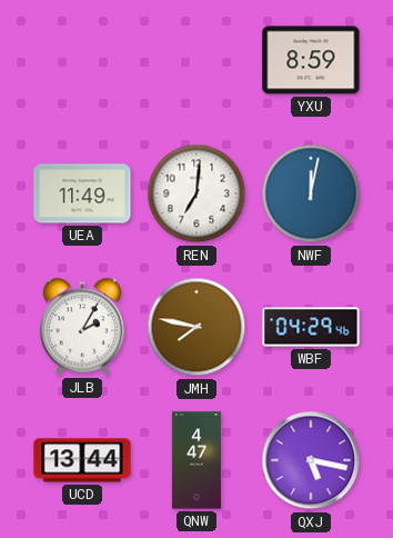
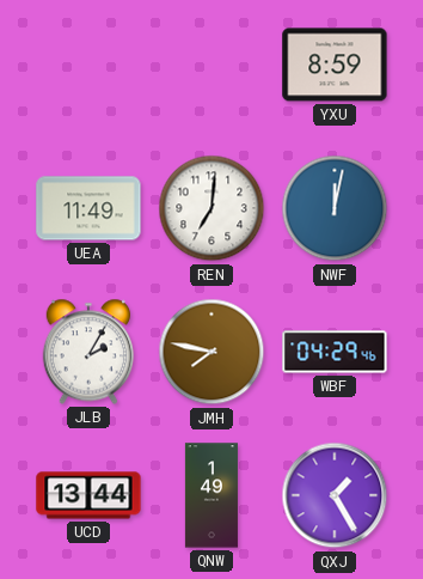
QNW: 4:47 -> 1:49
QXJ: 5:17 -> 1:25
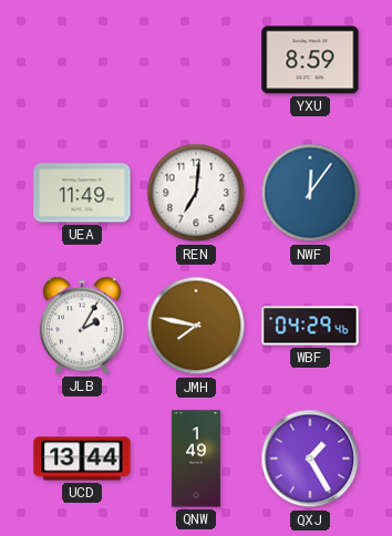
NWF: 12:02 -> 12:06
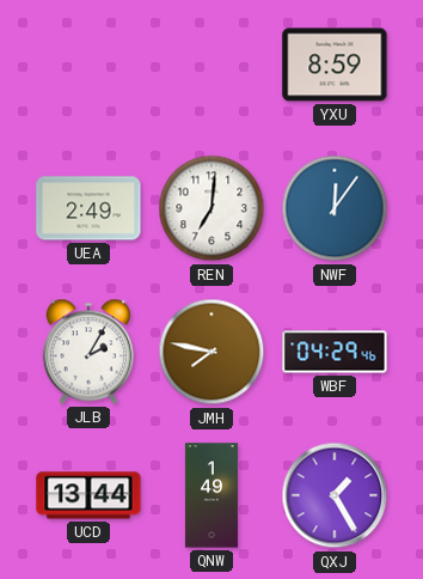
UEA: 11:49 -> 2:49
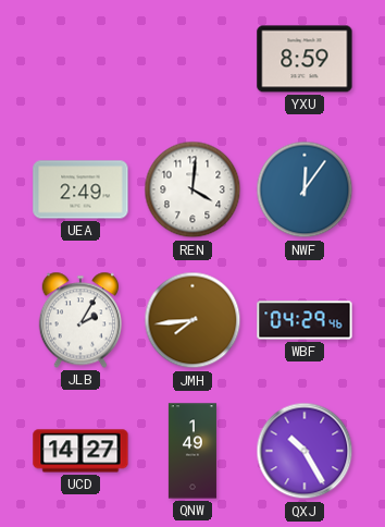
REN: 7:01 -> 4:01
JMH: 7:47 -> 7:44
UCD: 13:44 -> 14:27
QXJ: 1:25 -> 10:25
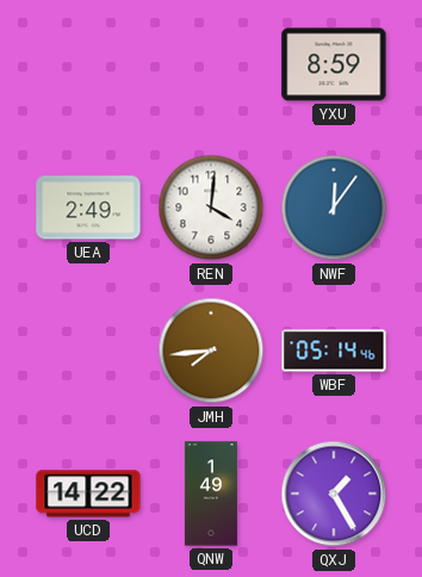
JLB: 2:05 -> none
WBF: 04:29 -> 05:14
UCD: 14:27 -> 14:22
QXJ: 10:25 -> 1:25
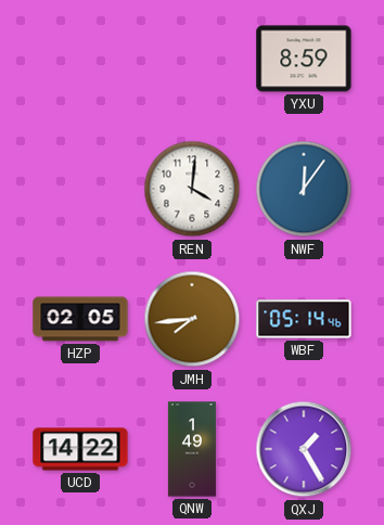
UEA: 2:49 -> none
HZP: none -> 02:05
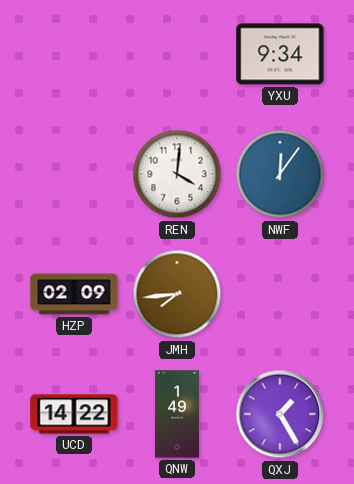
YXU: 8:59 -> 9:34
HZP: 02:05 -> 02:09
WBF: 05:14 -> none
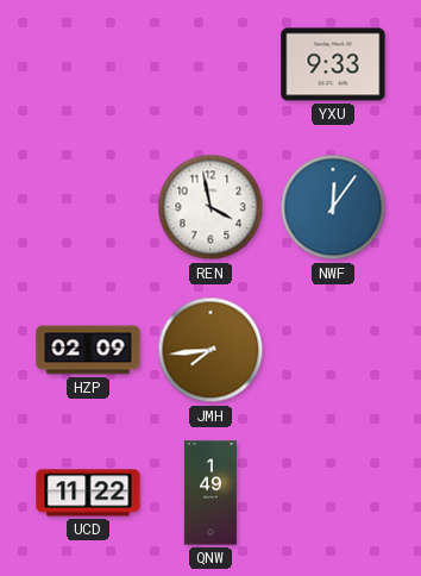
YXU: 9:34 -> 9:33
REN: 4:01 -> 3:58
UCD: 14:22 -> 11:22
QXJ: 1:25 -> none
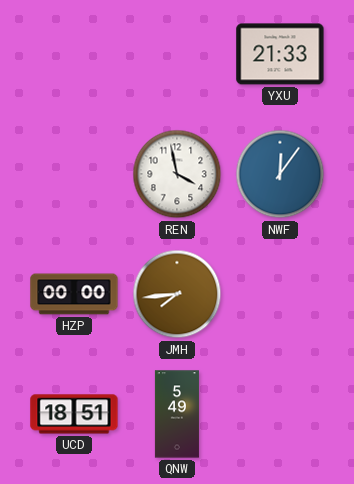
YXU: 9:33 -> 21:33
HZP: 02:09 -> 00:00
UCD: 11:22 -> 18:51
QNW: 1:49 -> 5:49
